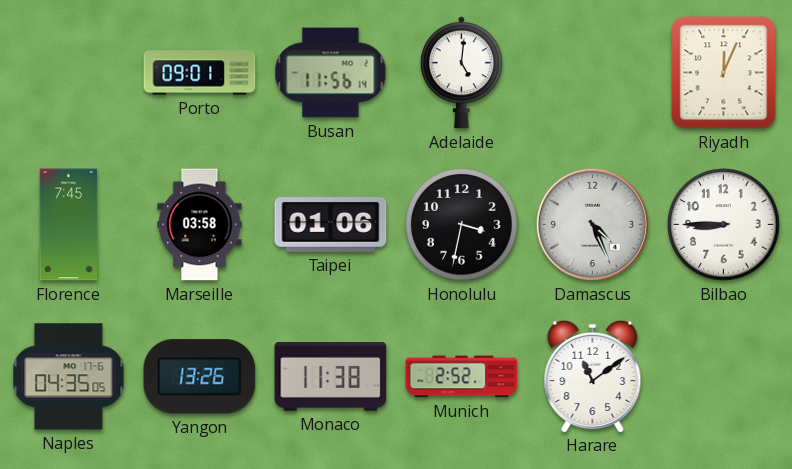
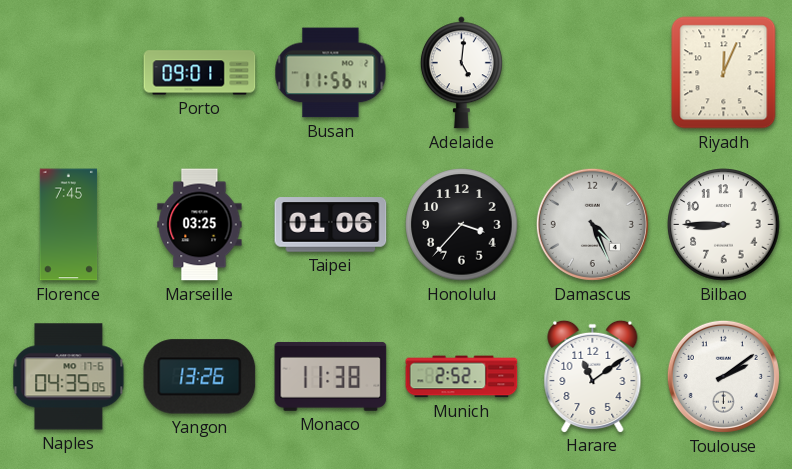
Marseille: 03:58 -> 03:25
Honolulu: 3:32 -> 3:37
Toulouse: none -> 2:09
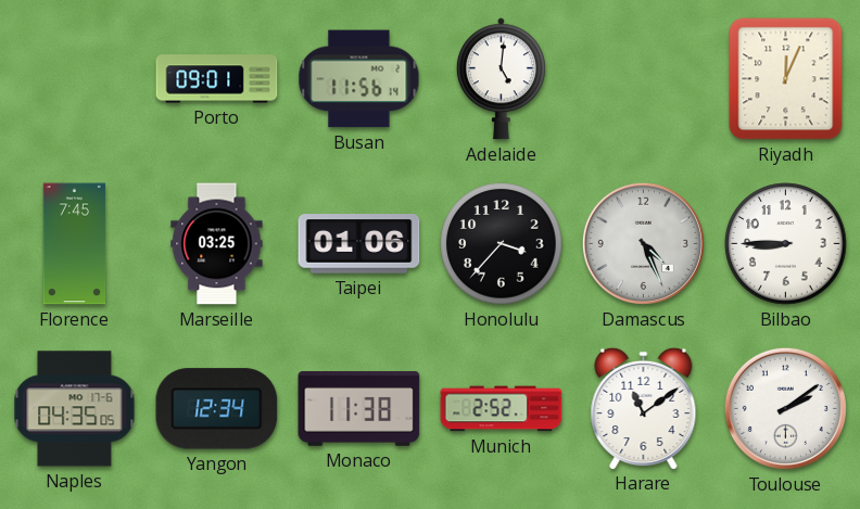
Yangon: 13:26 -> 12:34
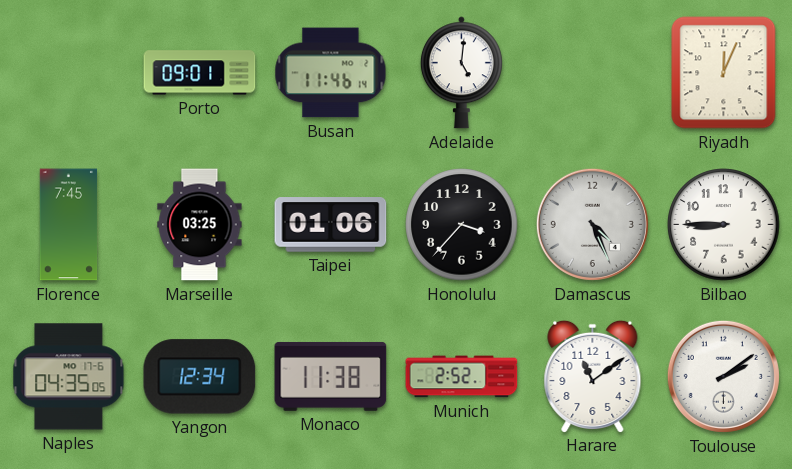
Busan: 11:56 -> 11:46
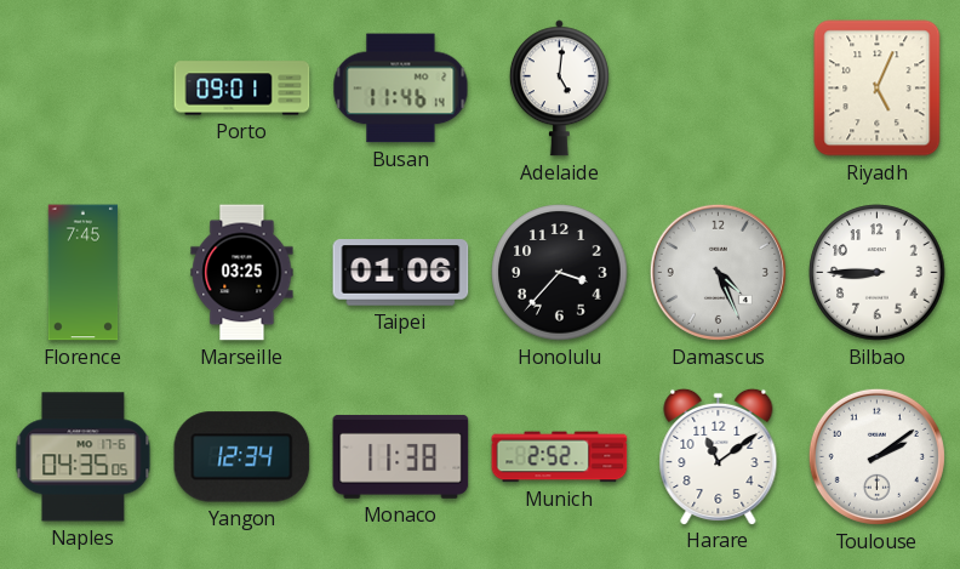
Riyadh: 12:04 -> 5:04
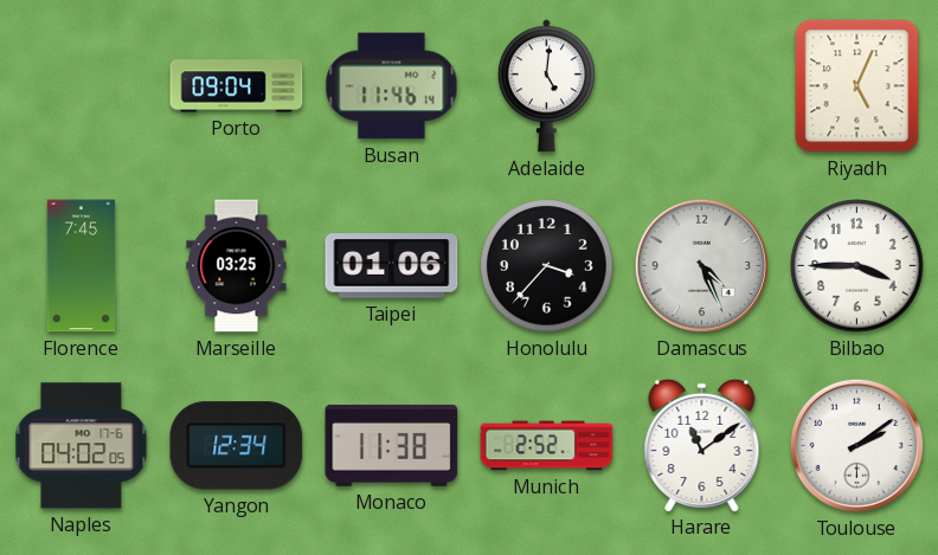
Porto: 09:01 -> 09:04
Bilbao: 8:45 -> 3:45
Naples: 04:35 -> 04:02
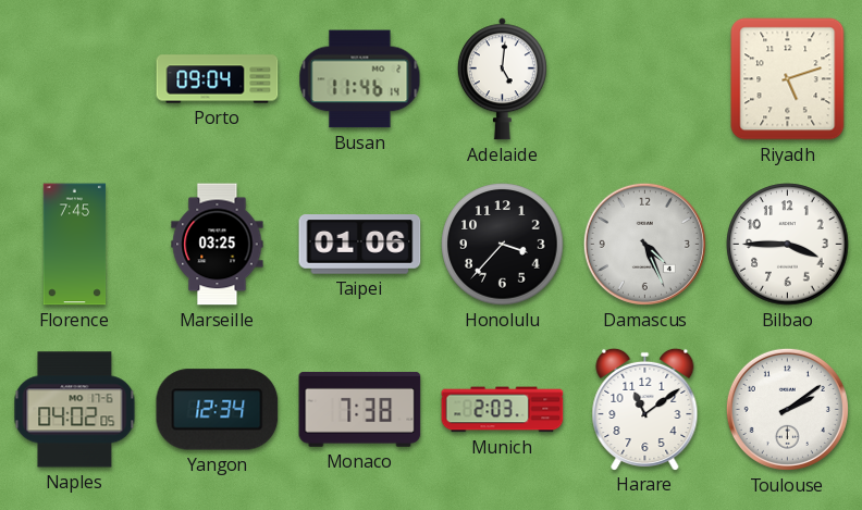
Riyadh: 5:04 -> 5:12
Monaco: 11:38 -> 7:38
Munich: 2:52 -> 2:03
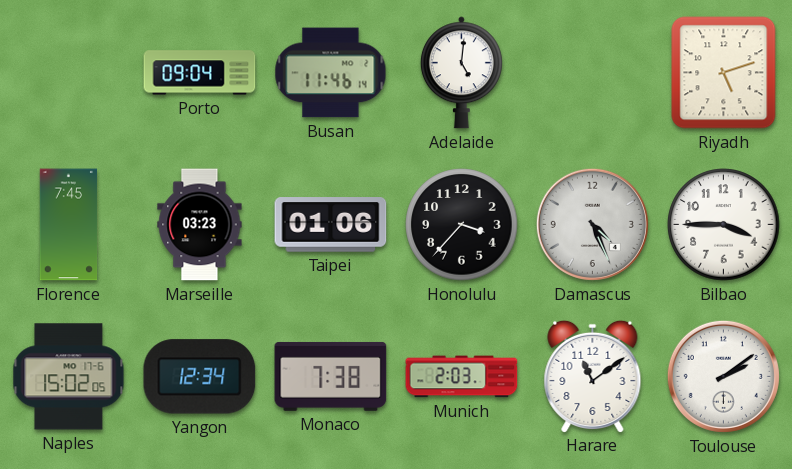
Marseille: 03:25 -> 03:23
Naples: 04:02 -> 15:02
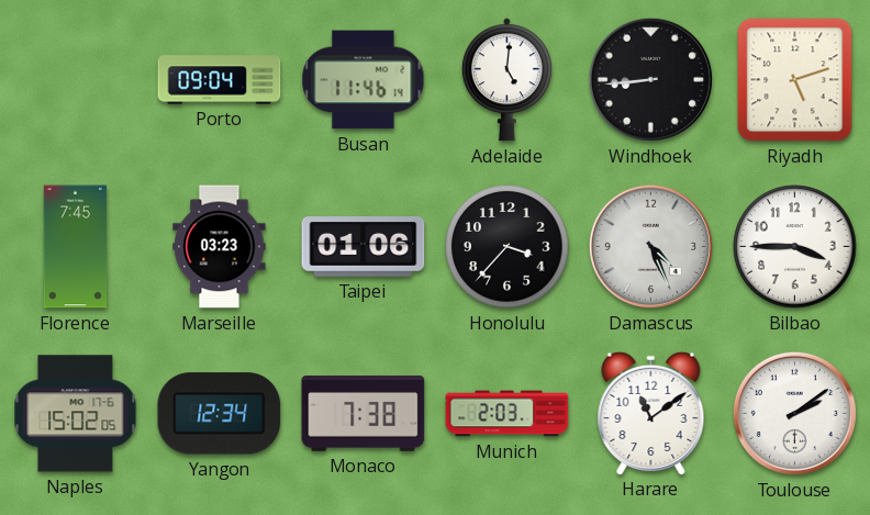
Windhoek: none -> 8:44
